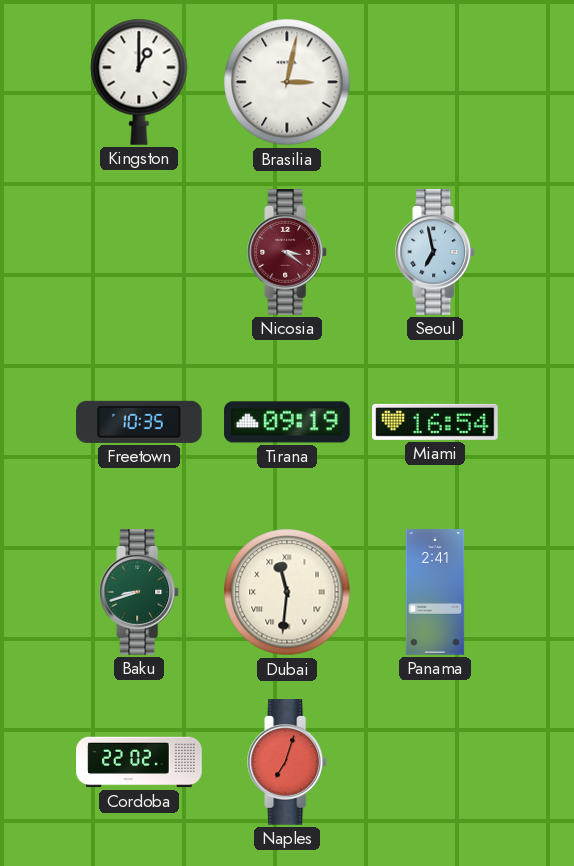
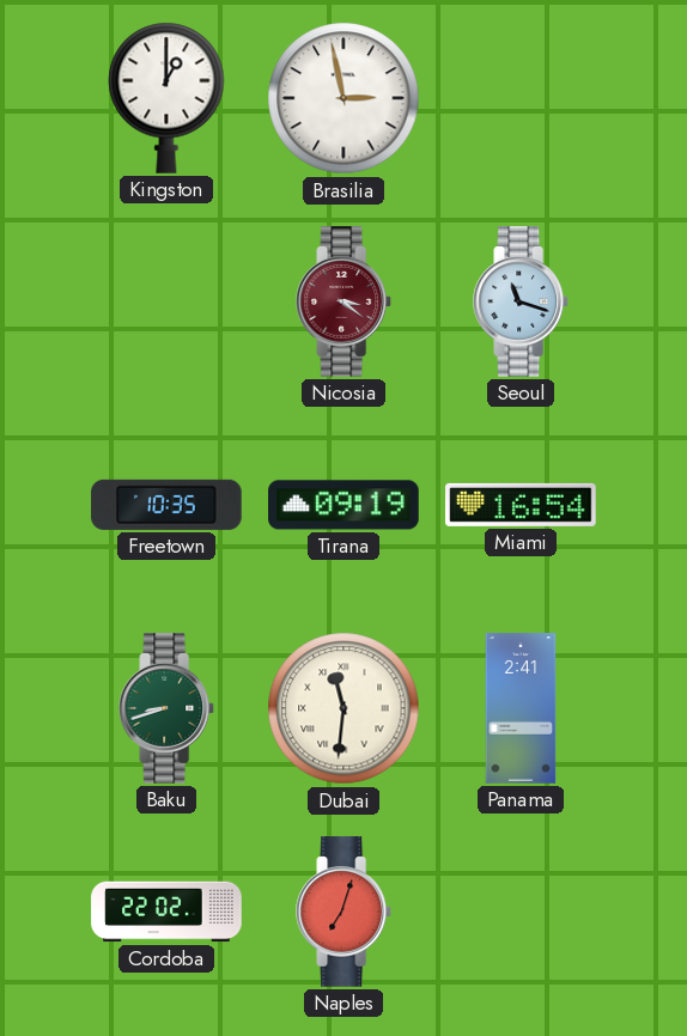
Brasilia: 3:02 -> 2:58
Seoul: 6:58 -> 11:18
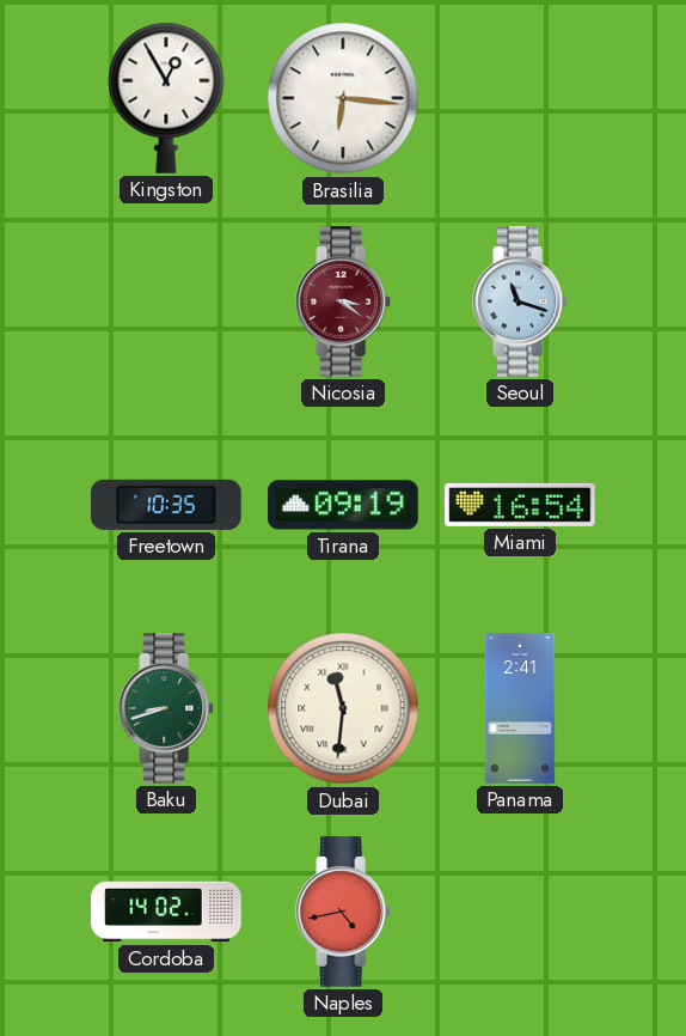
Kingston: 1:00 -> 12:55
Brasilia: 2:58 -> 6:16
Cordoba: 22:02 -> 14:02
Naples: 7:03 -> 4:43
